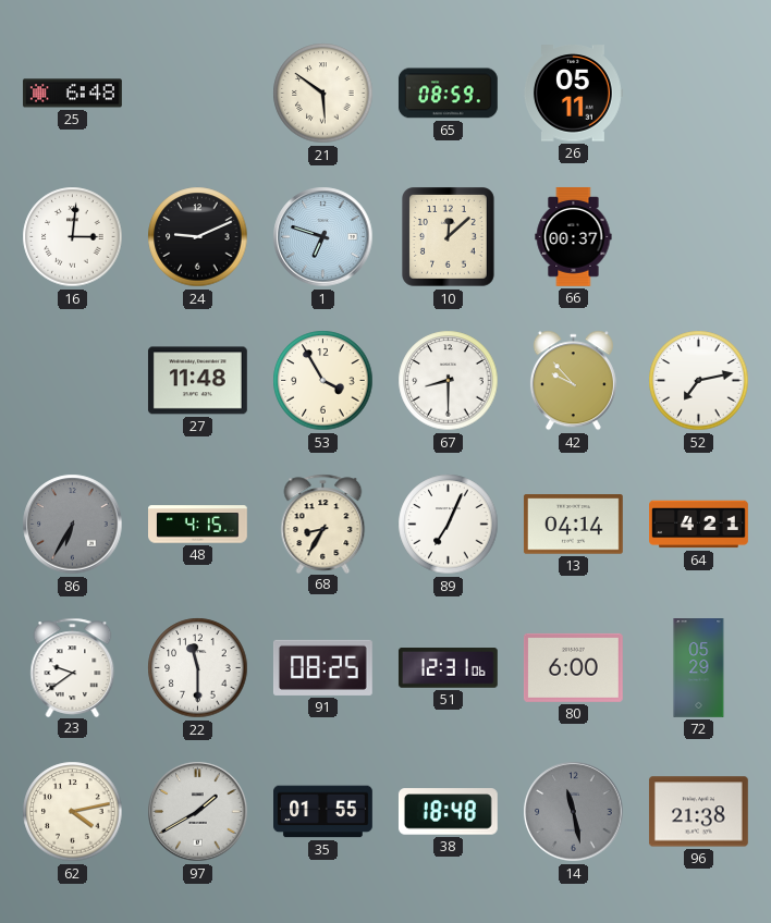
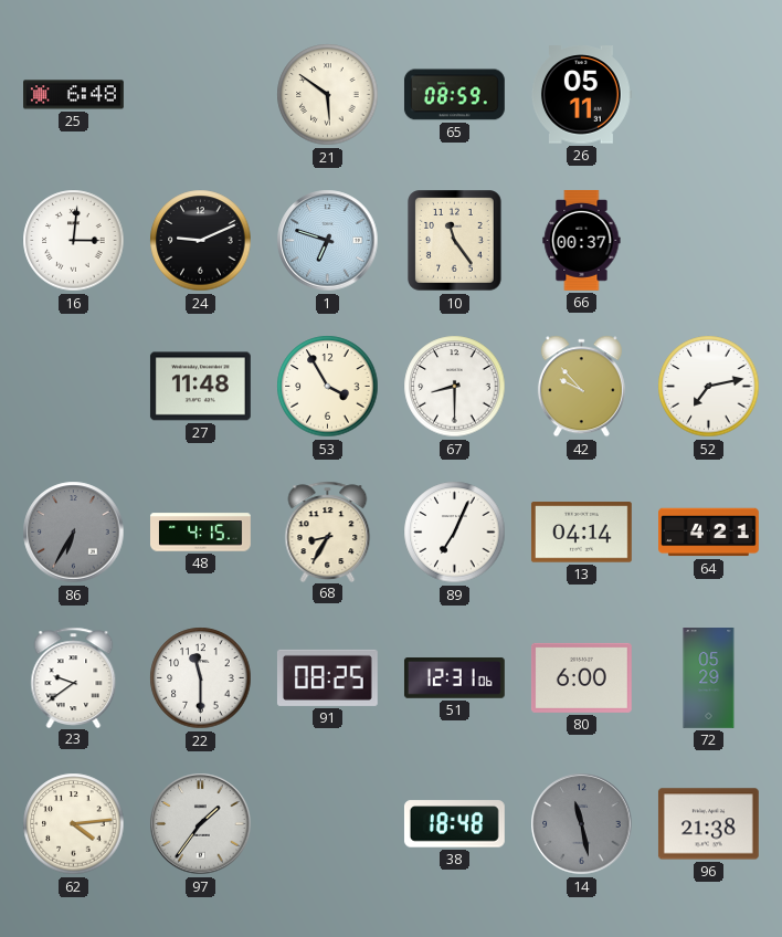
10: 12:08 -> 11:24
62: 4:13 -> 4:14
97: 1:40 -> 1:36
35: 01:55 -> none
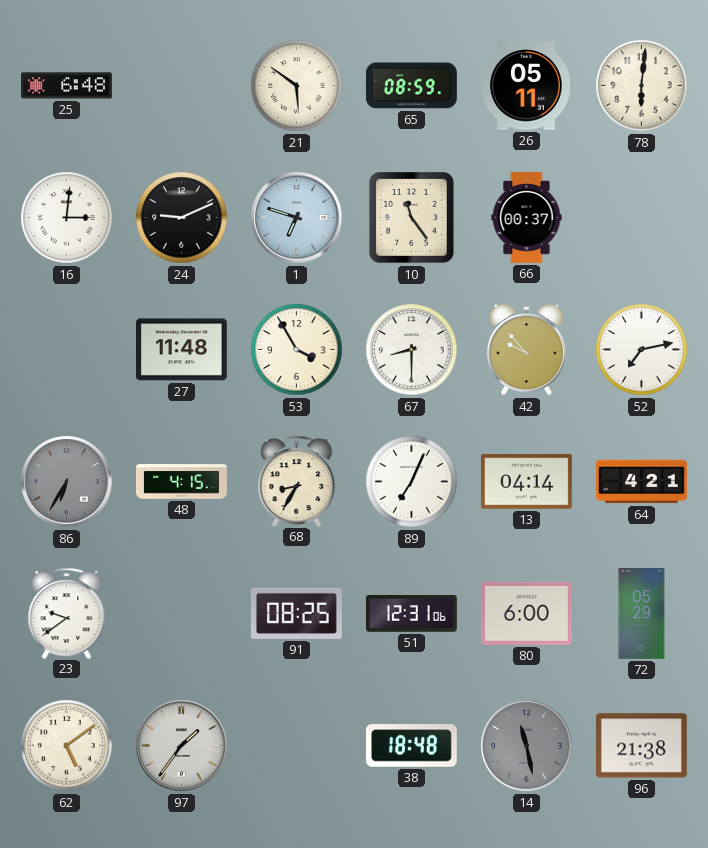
78: none -> 6:01
22: 11:30 -> none
62: 4:14 -> 5:09
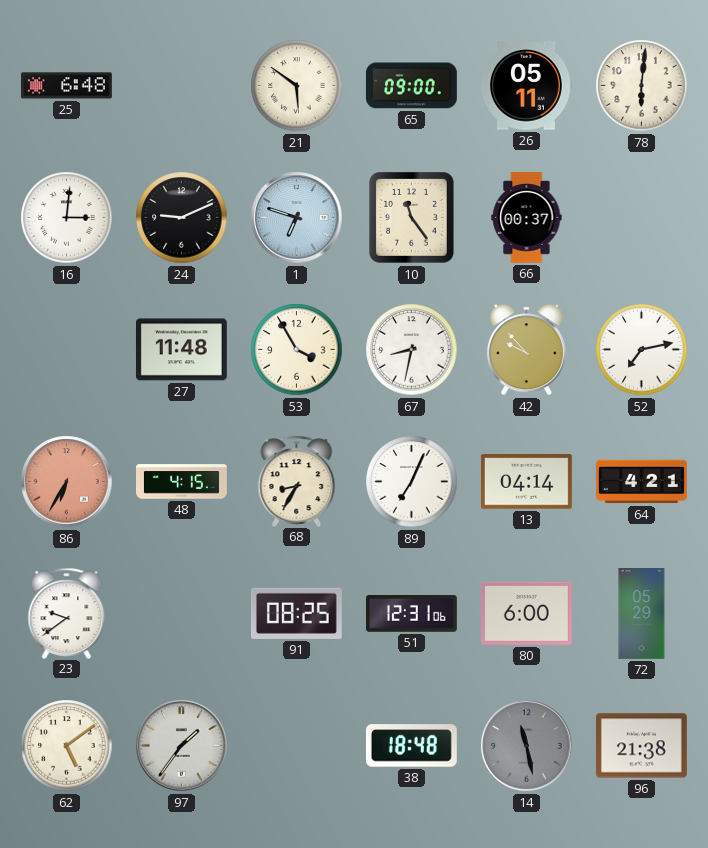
65: 08:59 -> 09:00
67: 8:30 -> 8:32
86 dial: grey -> salmon
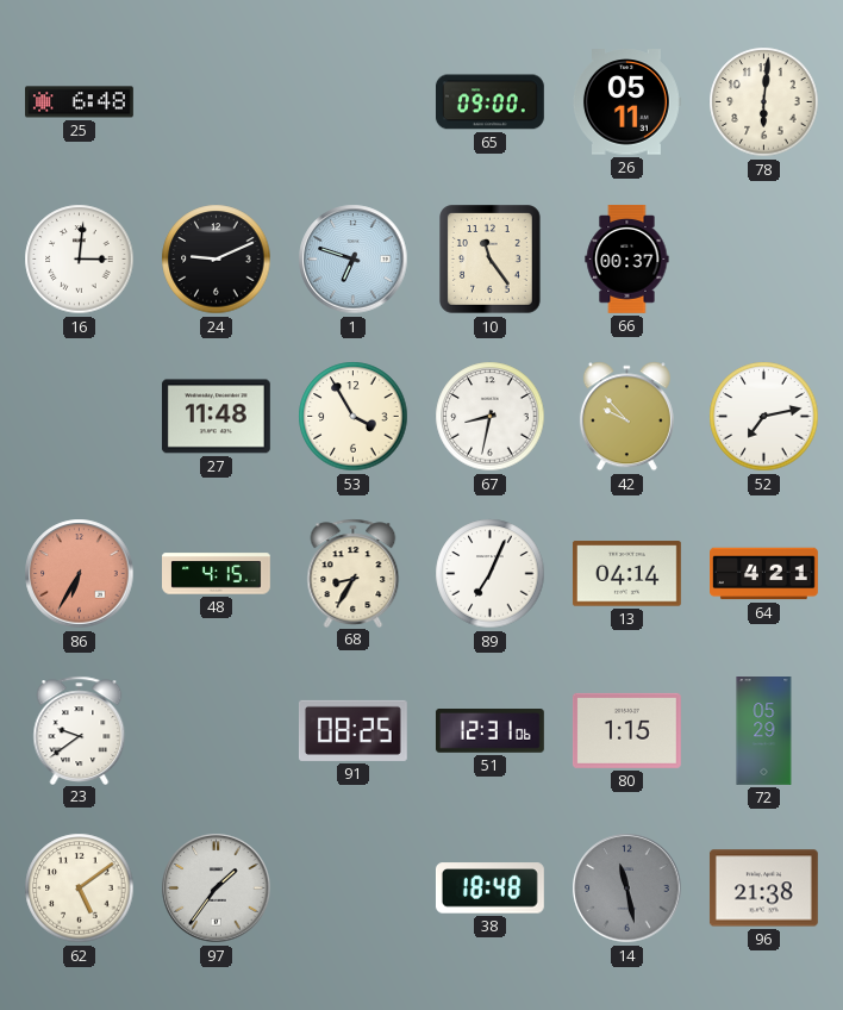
21: 5:51 -> none
80: 6:00 -> 1:15
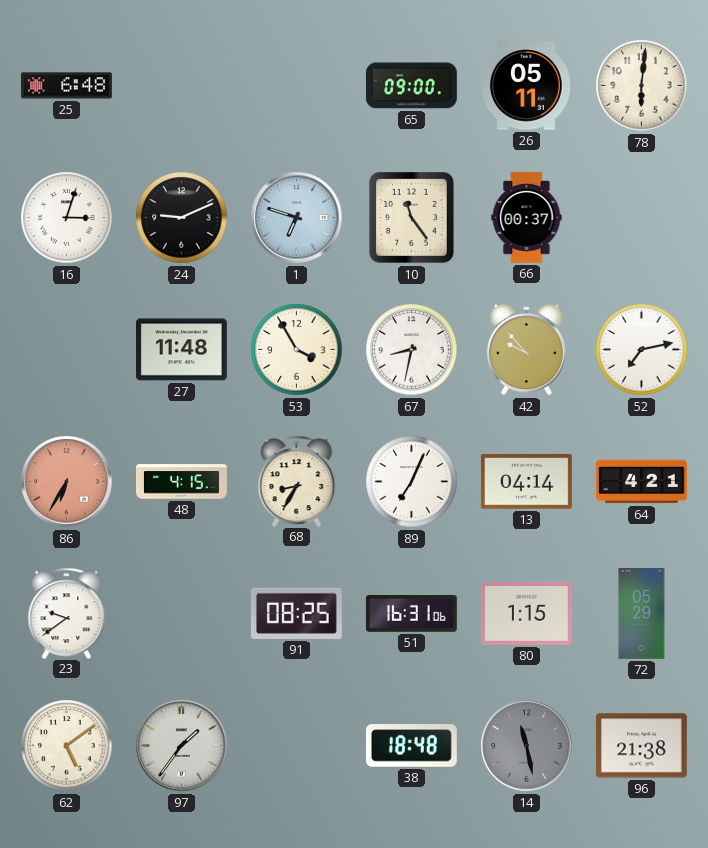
16: 3:01 -> 3:03
51: 12:31 -> 16:31
